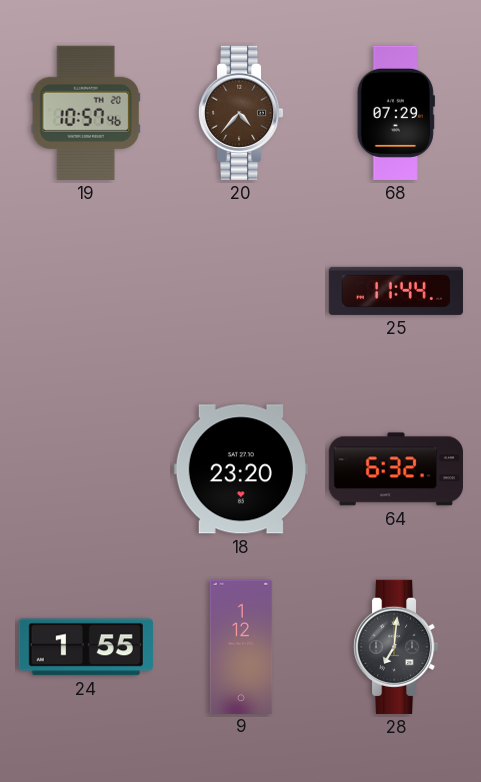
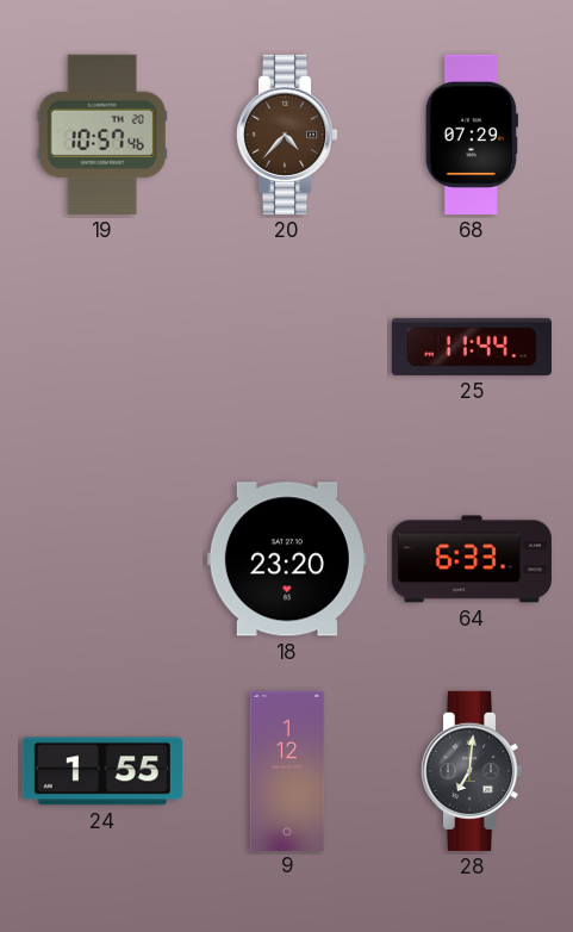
64: 6:32 -> 6:33
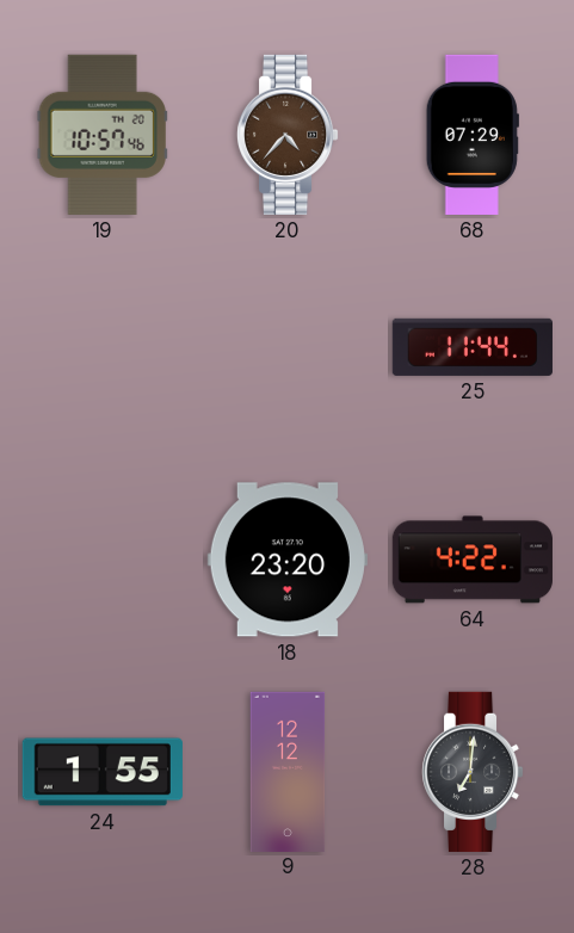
64: 6:33 -> 4:22
9: 1:12 -> 12:12
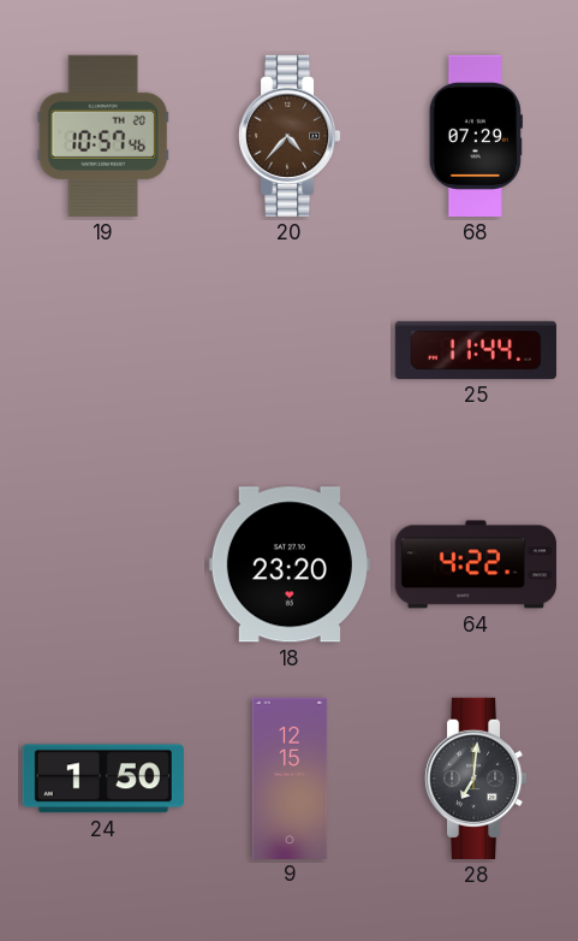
24: 1:55 -> 1:50
9: 12:12 -> 12:15
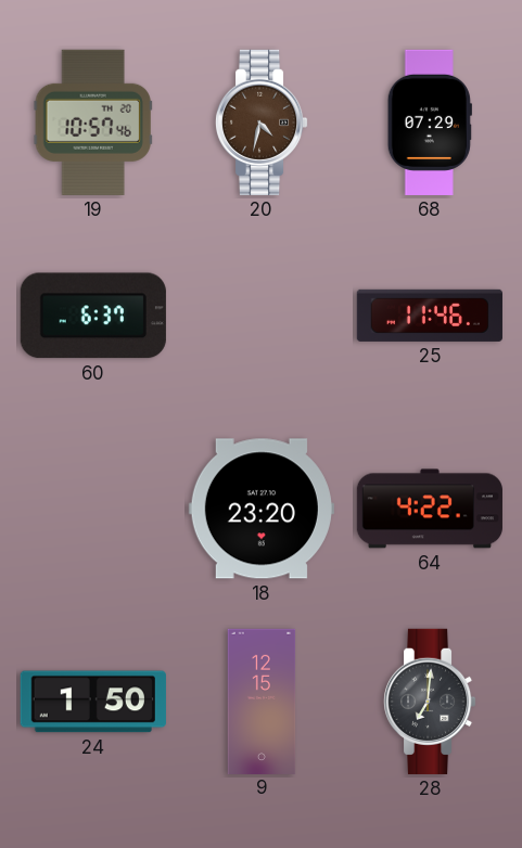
20: 4:37 -> 4:32
60: none -> 6:37
25: 11:44 -> 11:46
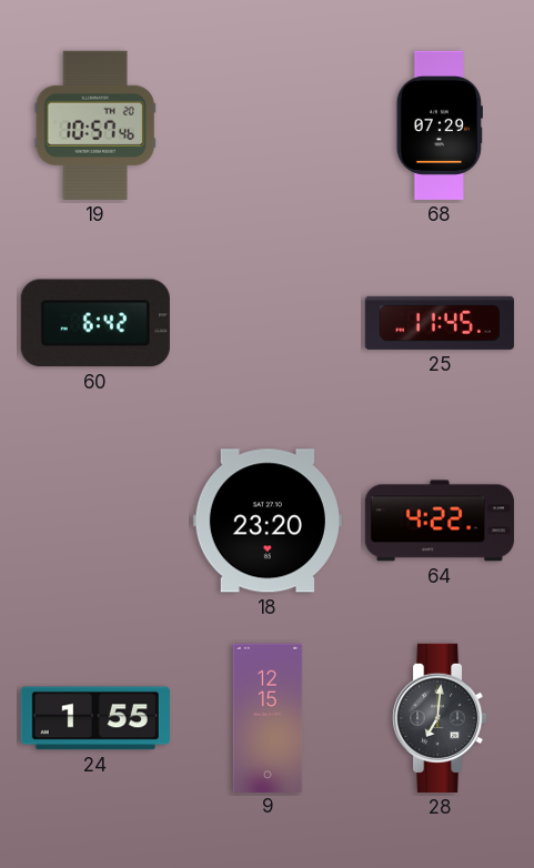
20: 4:32 -> none
60: 6:37 -> 6:42
25: 11:46 -> 11:45
24: 1:50 -> 1:55
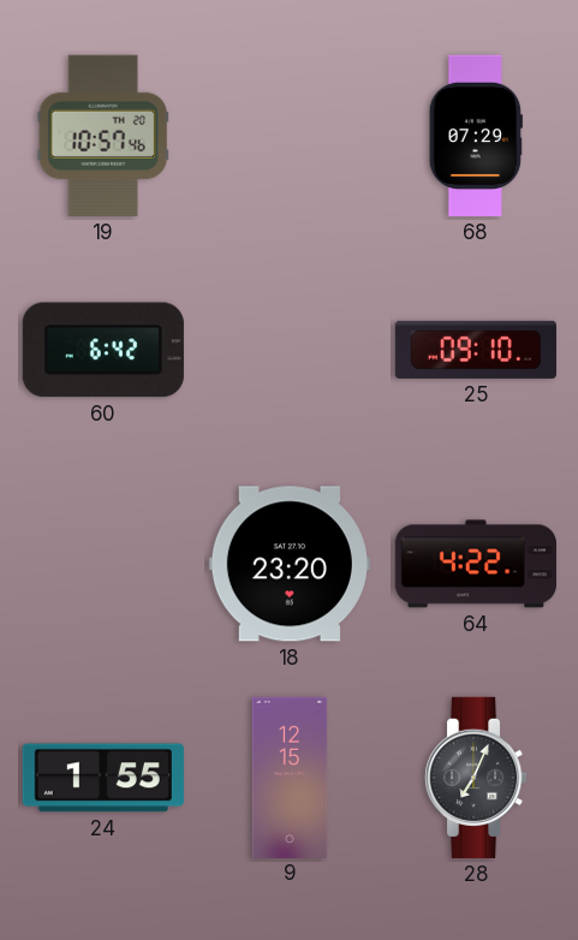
25: 11:45 -> 09:10
28: 7:01 -> 7:04
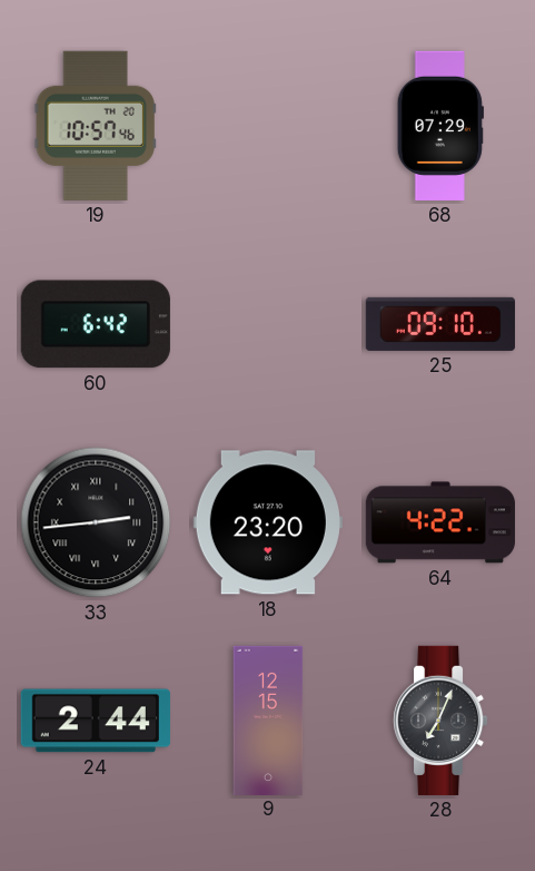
33: none -> 2:44
24: 1:55 -> 2:44
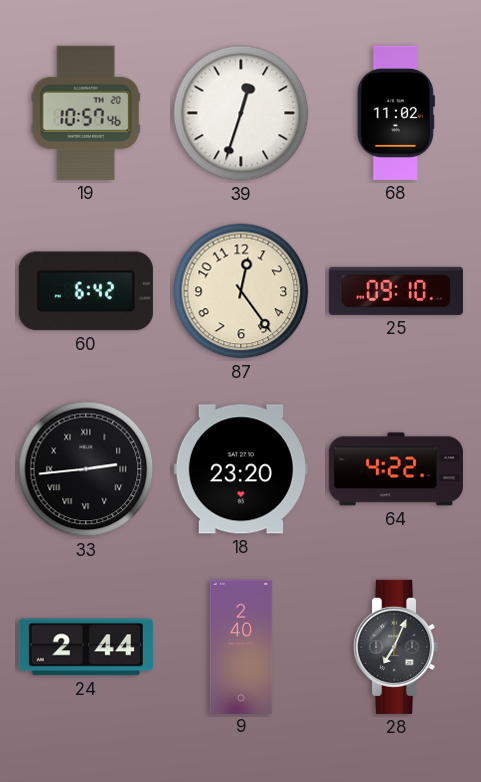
39: none -> 12:33
68: 07:29 -> 11:02
87: none -> 12:24
9: 12:15 -> 2:40
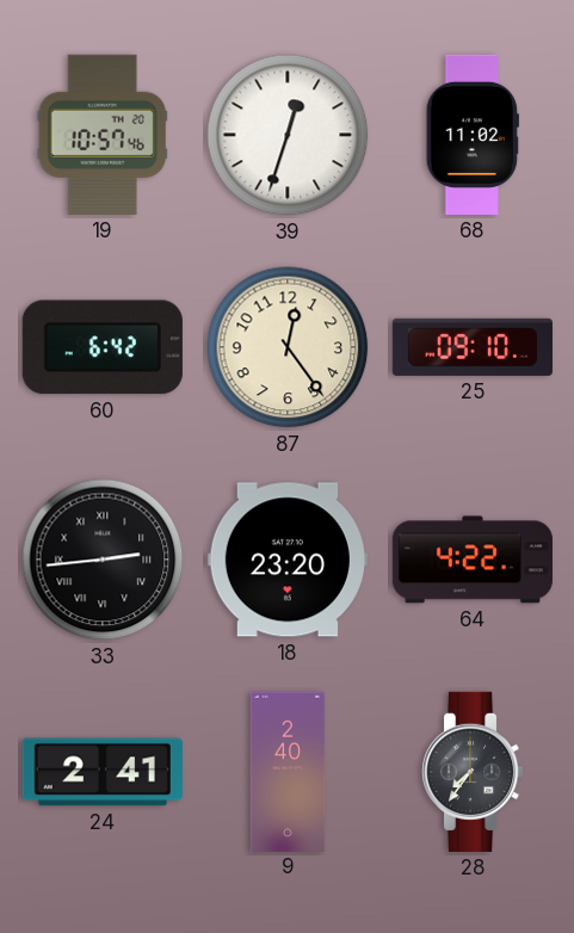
24: 2:44 -> 2:41
28: 7:04 -> 7:36
